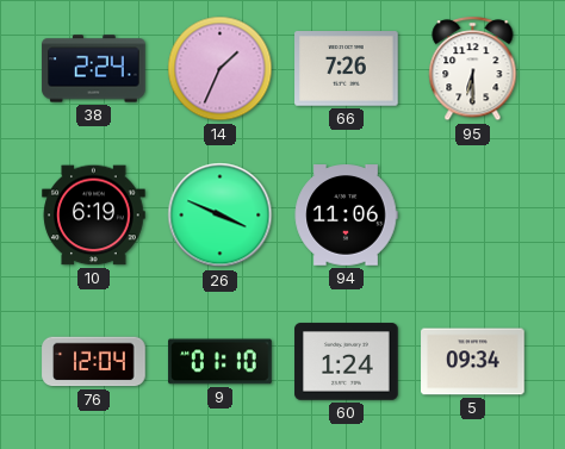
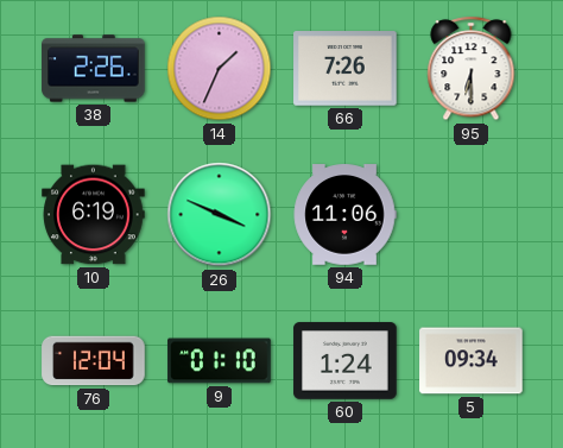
38: 2:24 -> 2:26
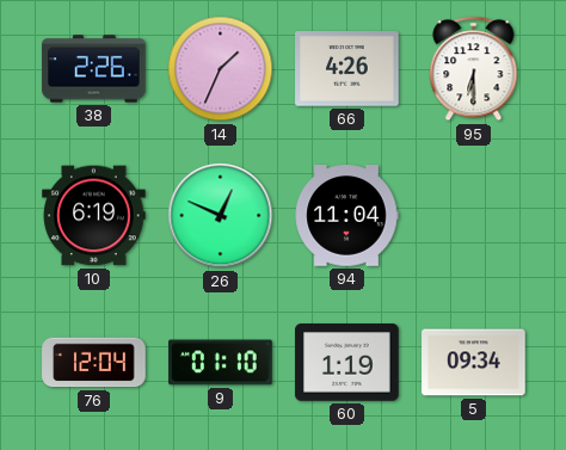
66: 7:26 -> 4:26
26: 3:49 -> 12:49
94: 11:06 -> 11:04
60: 1:24 -> 1:19
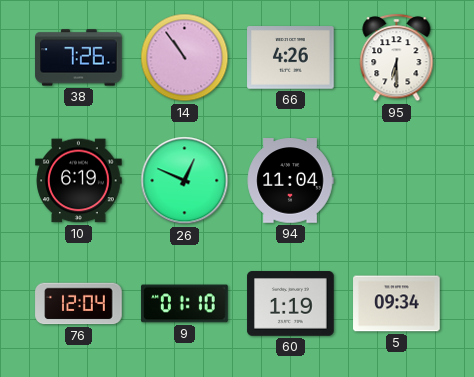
38: 2:26 -> 7:26
14: 1:34 -> 10:54
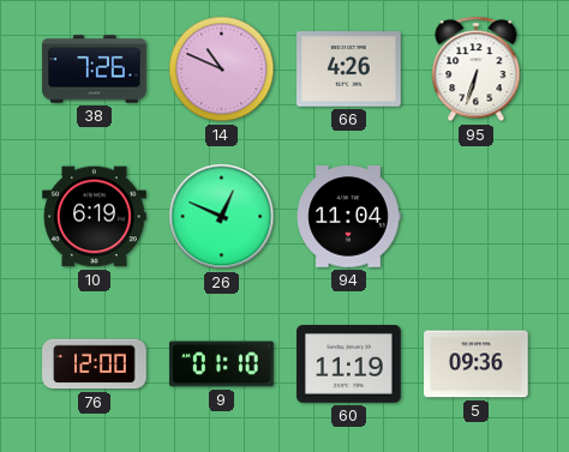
14: 10:54 -> 10:49
95: 6:30 -> 6:33
76: 12:04 -> 12:00
60: 1:19 -> 11:19
5: 09:34 -> 09:36
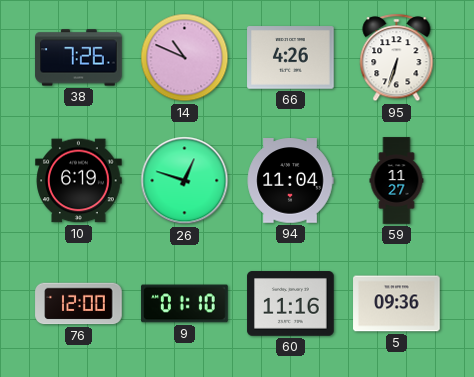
26: 12:49 -> 12:48
59: none -> 11:27
60: 11:19 -> 11:16
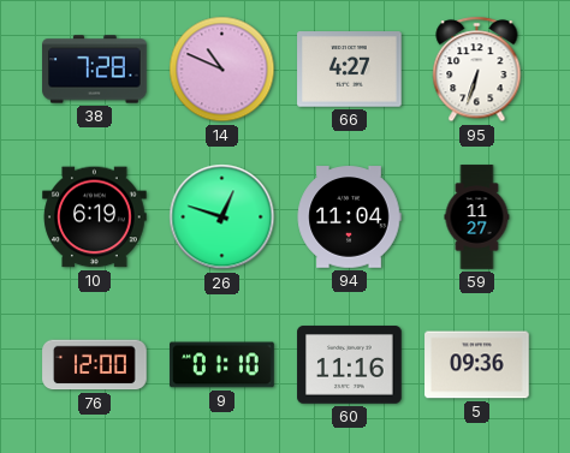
38: 7:26 -> 7:28
66: 4:26 -> 4:27
